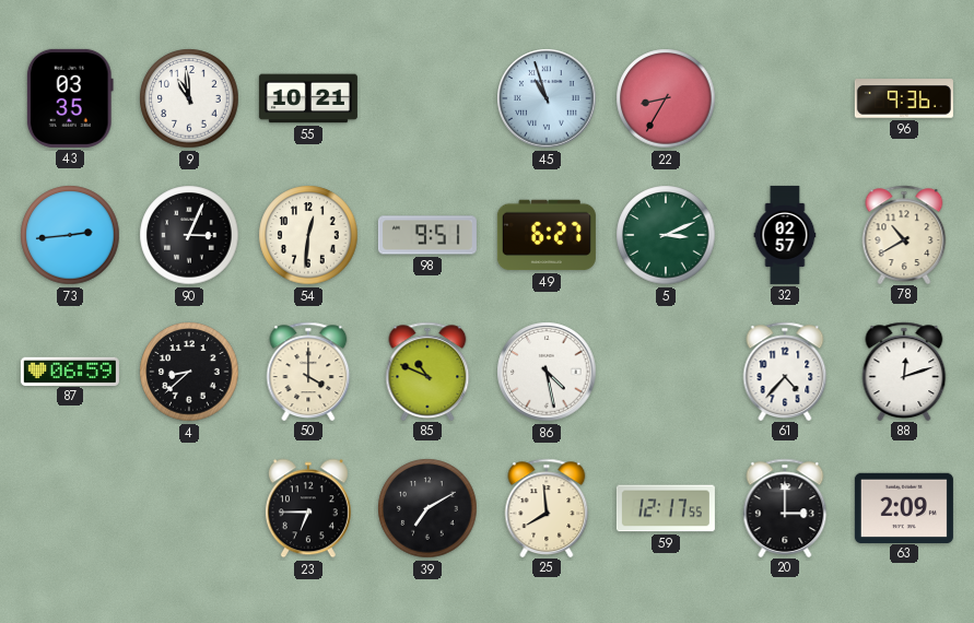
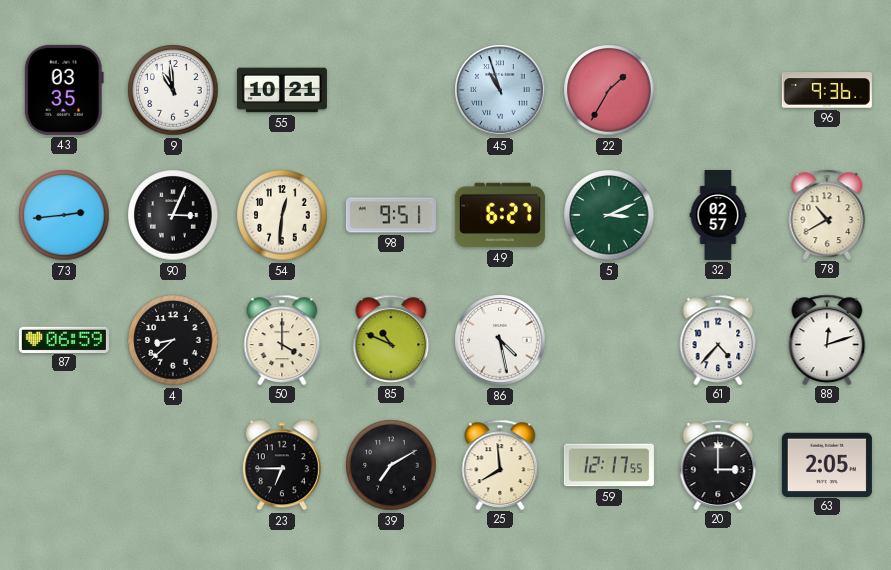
22: 8:35 -> 1:35
63: 2:09 -> 2:05
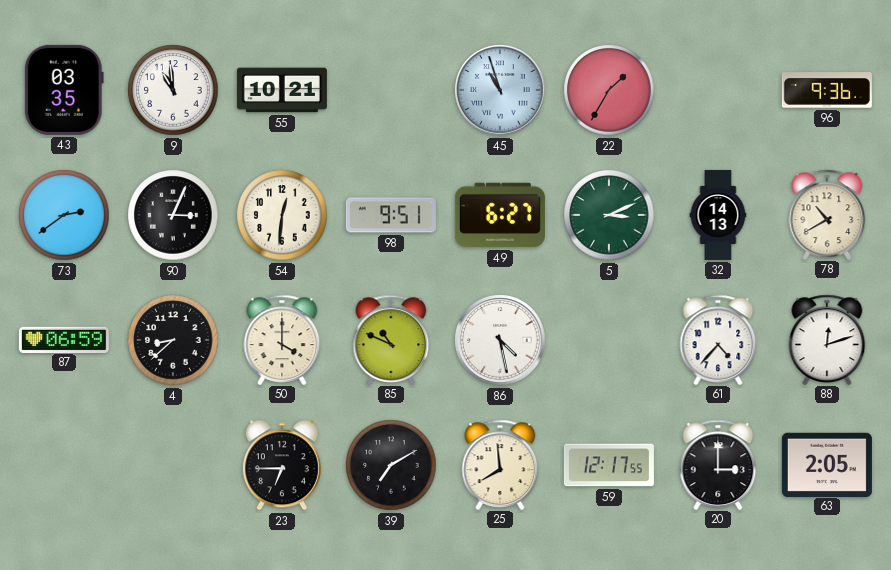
73: 2:44 -> 2:39
32: 02:57 -> 14:13
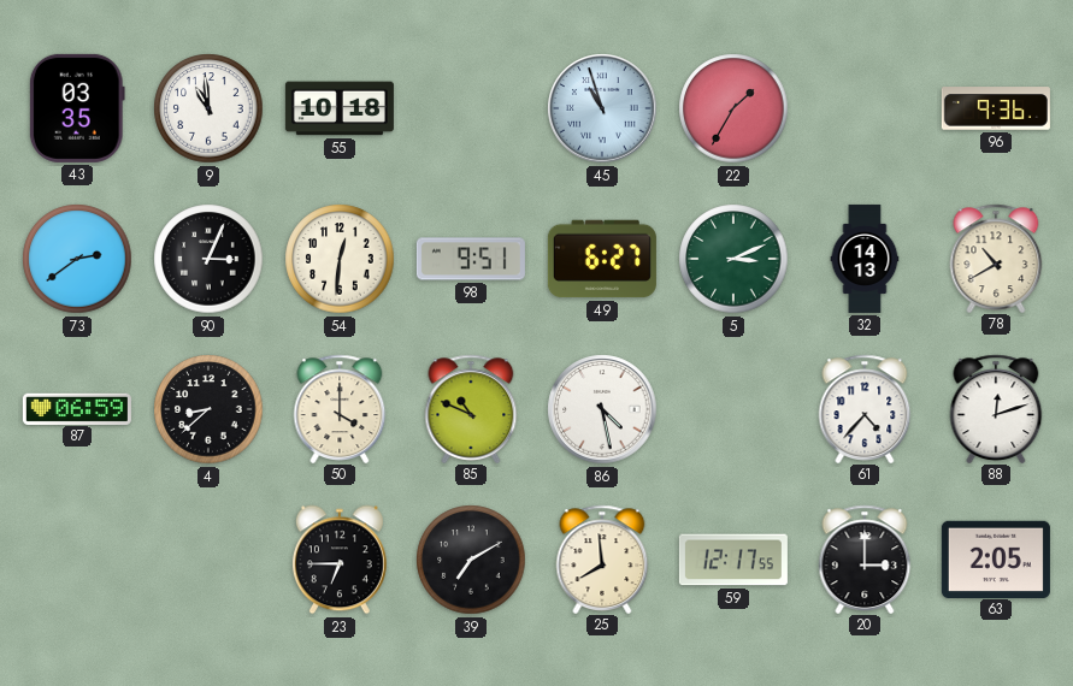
55: 10:21 -> 10:18
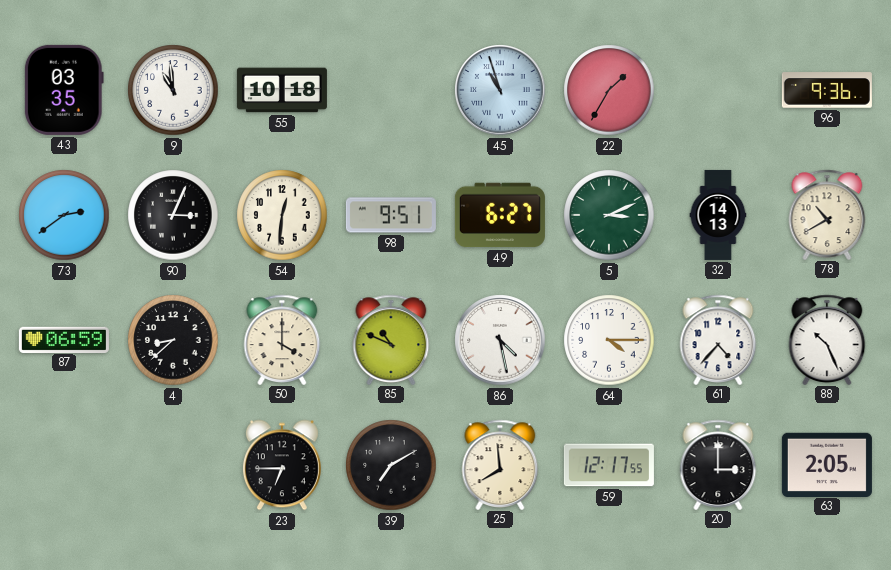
64: none -> 4:15
88: 12:12 -> 10:26
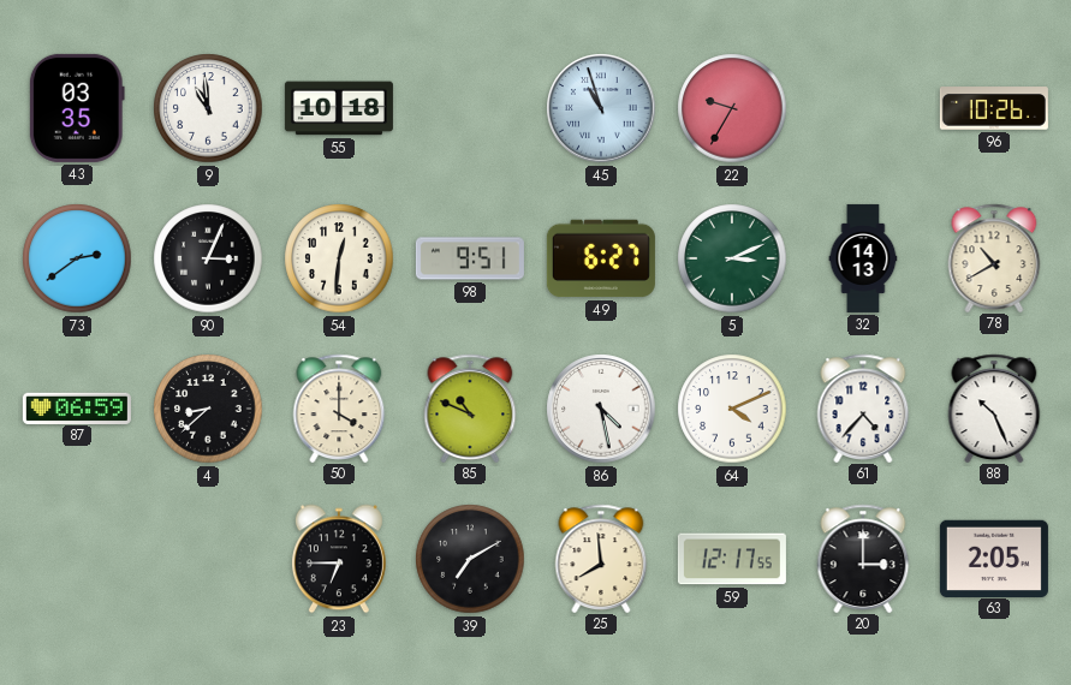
22: 1:35 -> 9:35
96: 9:36 -> 10:26
64: 4:15 -> 4:11
